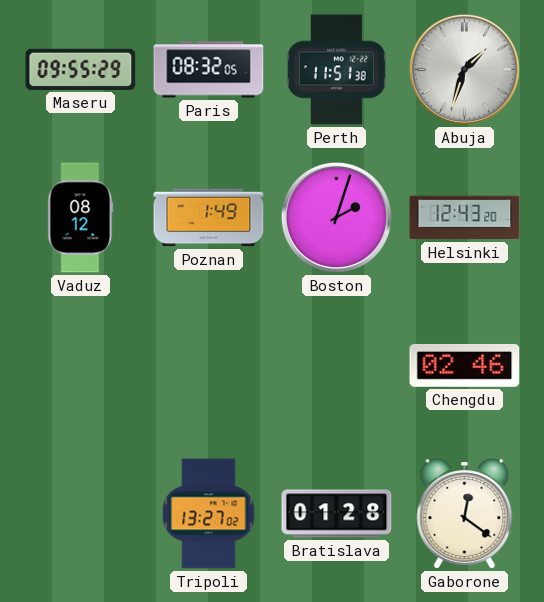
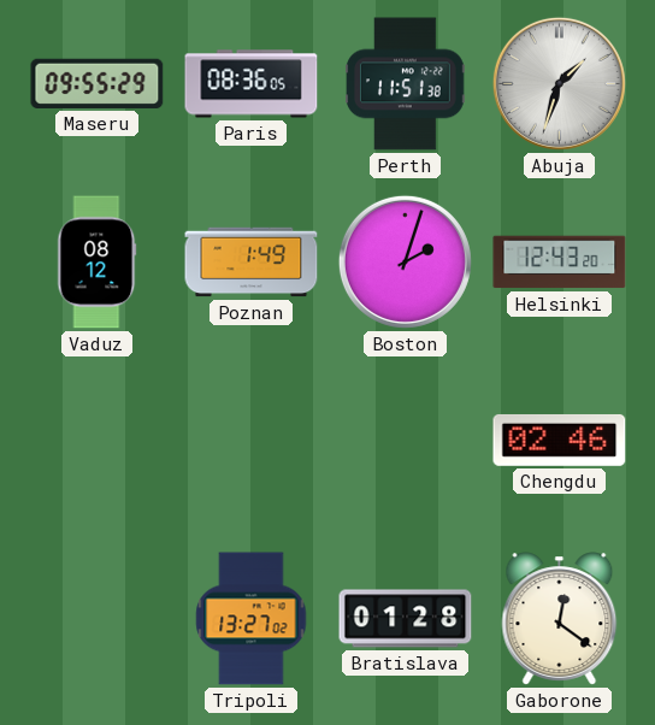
Paris: 08:32 -> 08:36
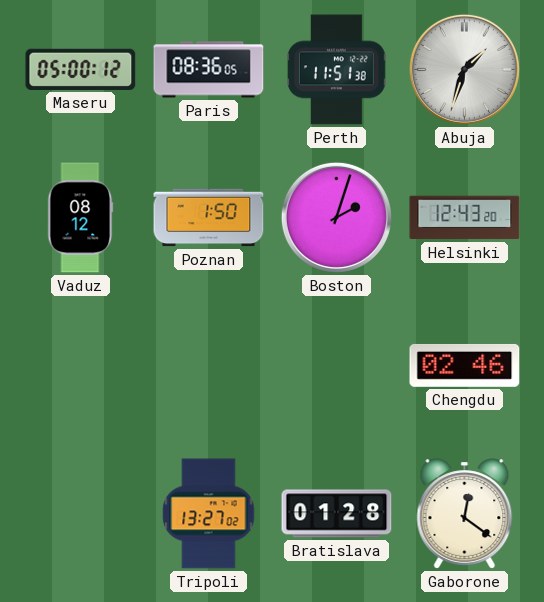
Maseru: 09:55 -> 05:00
Poznan: 1:49 -> 1:50
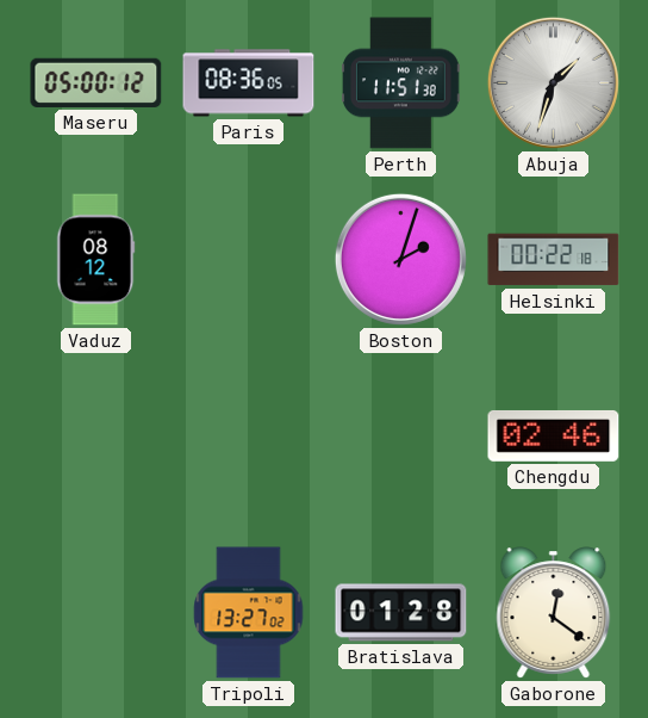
Poznan: 1:50 -> none
Helsinki: 12:43 -> 00:22
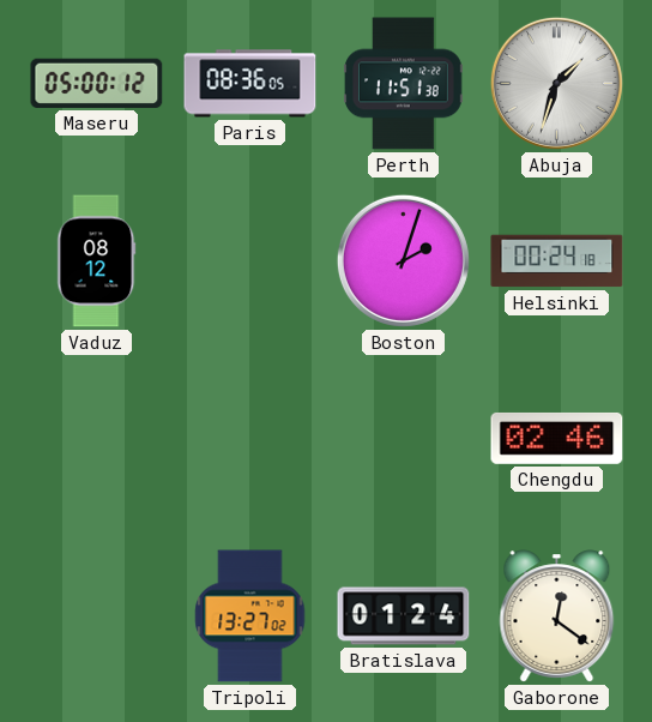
Helsinki: 00:22 -> 00:24
Bratislava: 01:28 -> 01:24
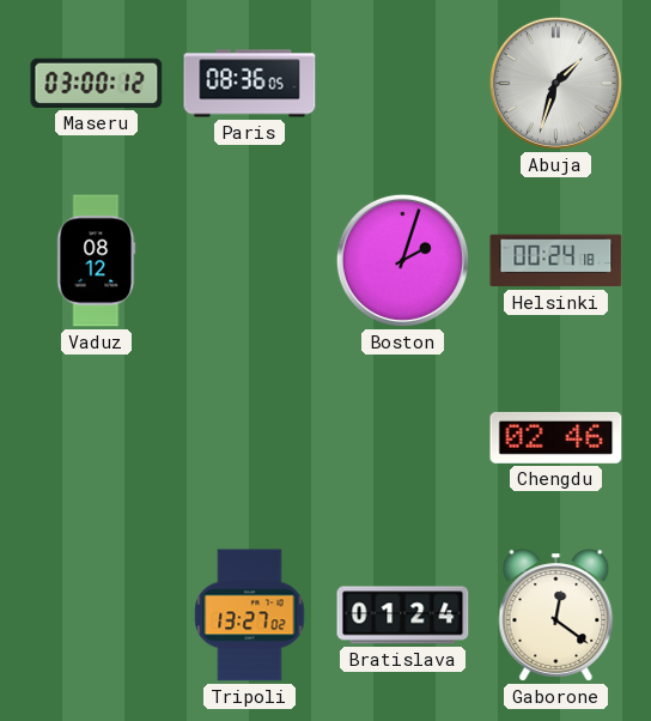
Maseru: 05:00 -> 03:00
Perth: 11:51 -> none
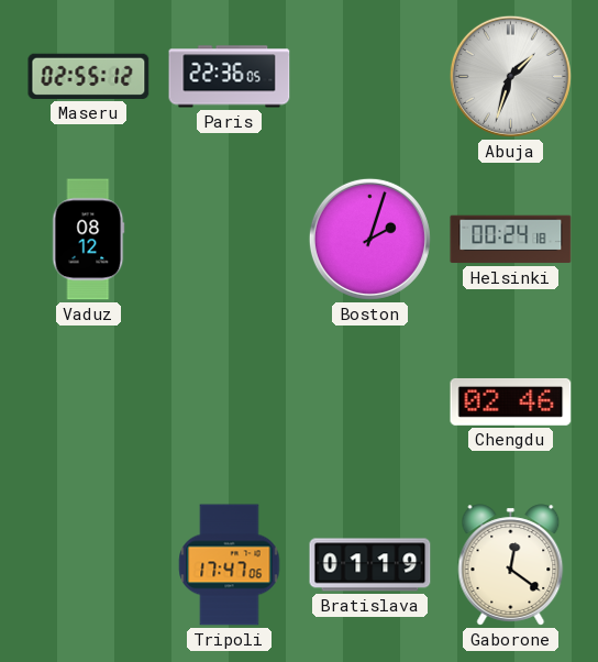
Maseru: 03:00 -> 02:55
Paris: 08:36 -> 22:36
Tripoli: 13:27 -> 17:47
Bratislava: 01:24 -> 01:19
